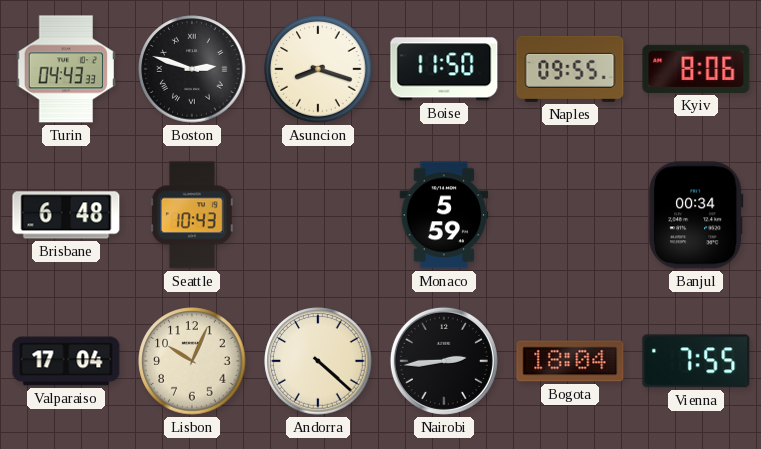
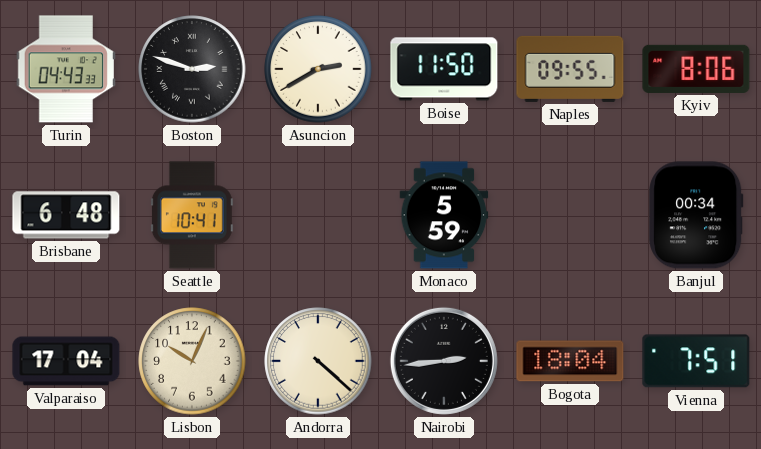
Asuncion: 8:18 -> 2:40
Seattle: 10:43 -> 10:41
Vienna: 7:55 -> 7:51
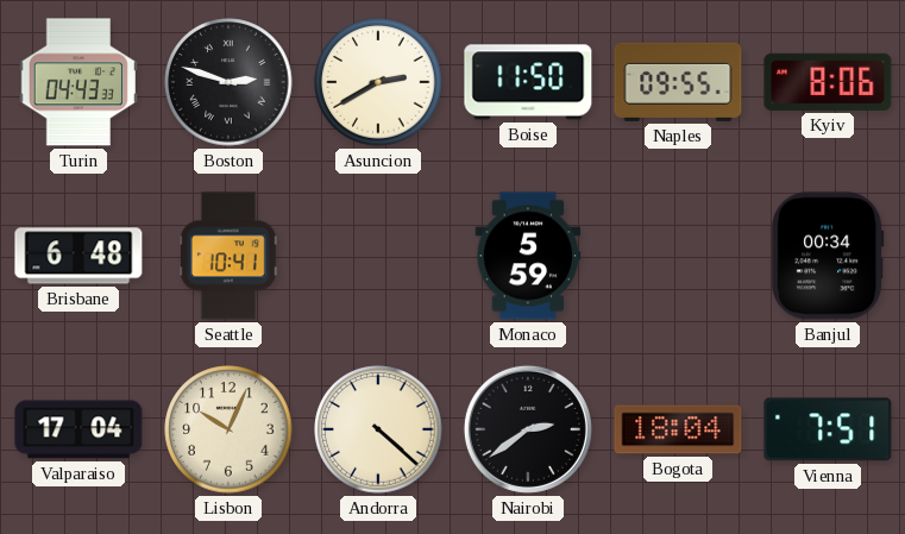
Nairobi: 2:44 -> 2:39
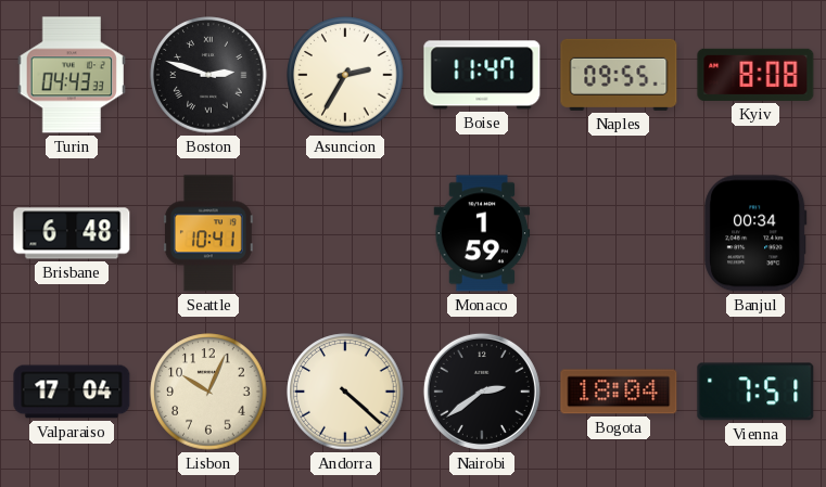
Asuncion: 2:40 -> 2:35
Boise: 11:50 -> 11:47
Kyiv: 8:06 -> 8:08
Monaco: 5:59 -> 1:59
